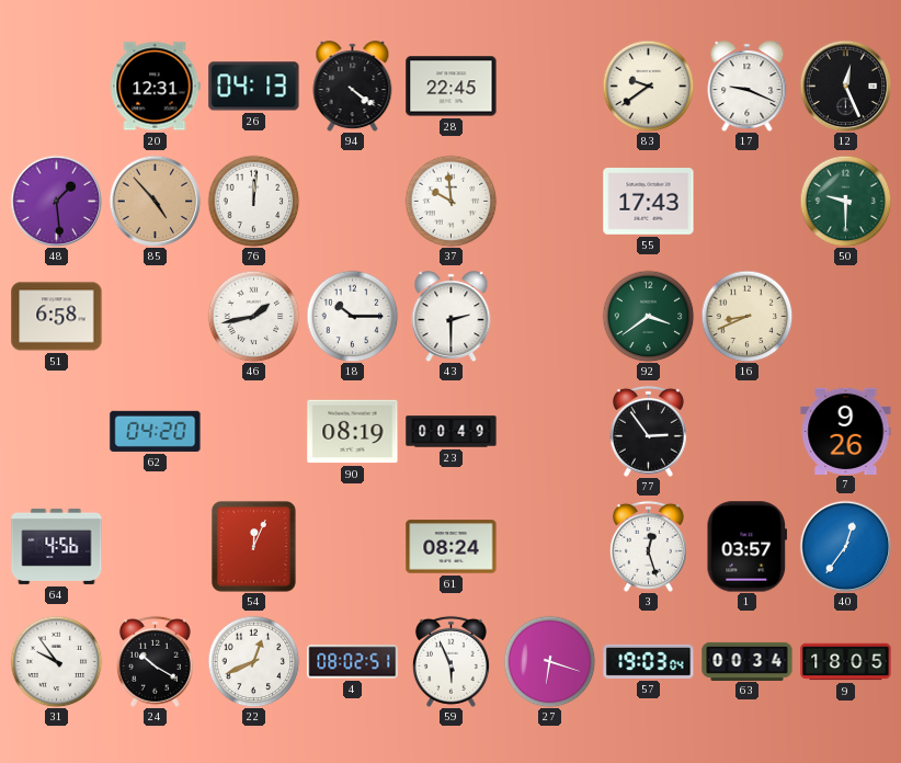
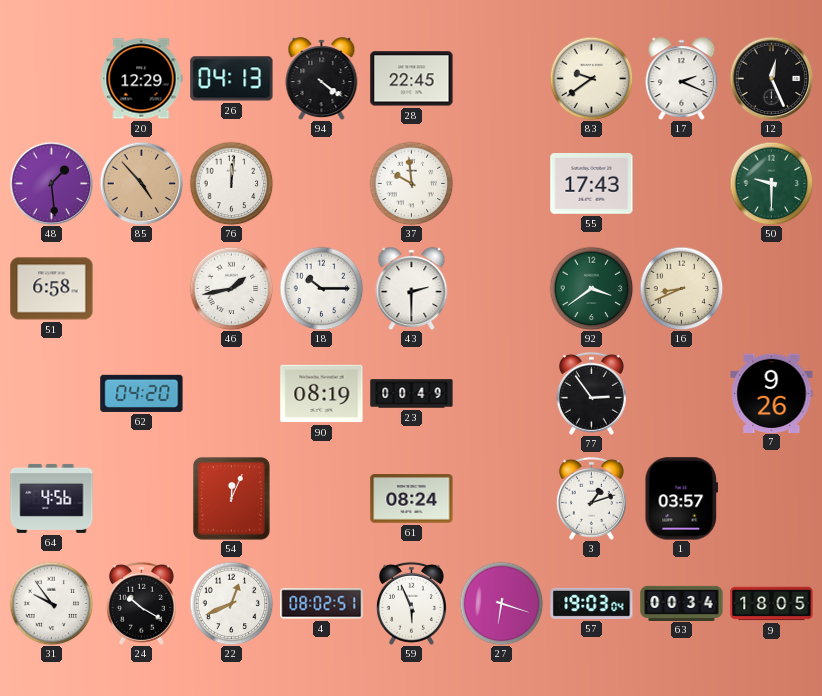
20: 12:31 -> 12:29
17: 9:19 -> 2:19
3: 12:27 -> 1:12
40: 12:36 -> none
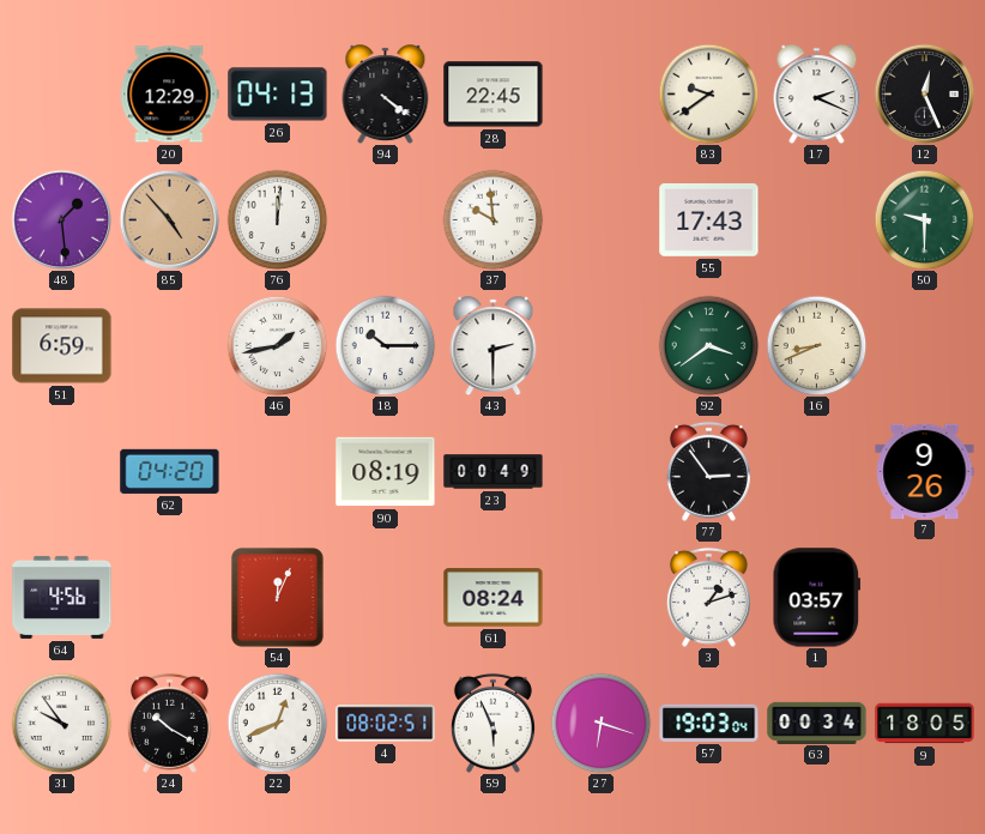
51: 6:58 -> 6:59
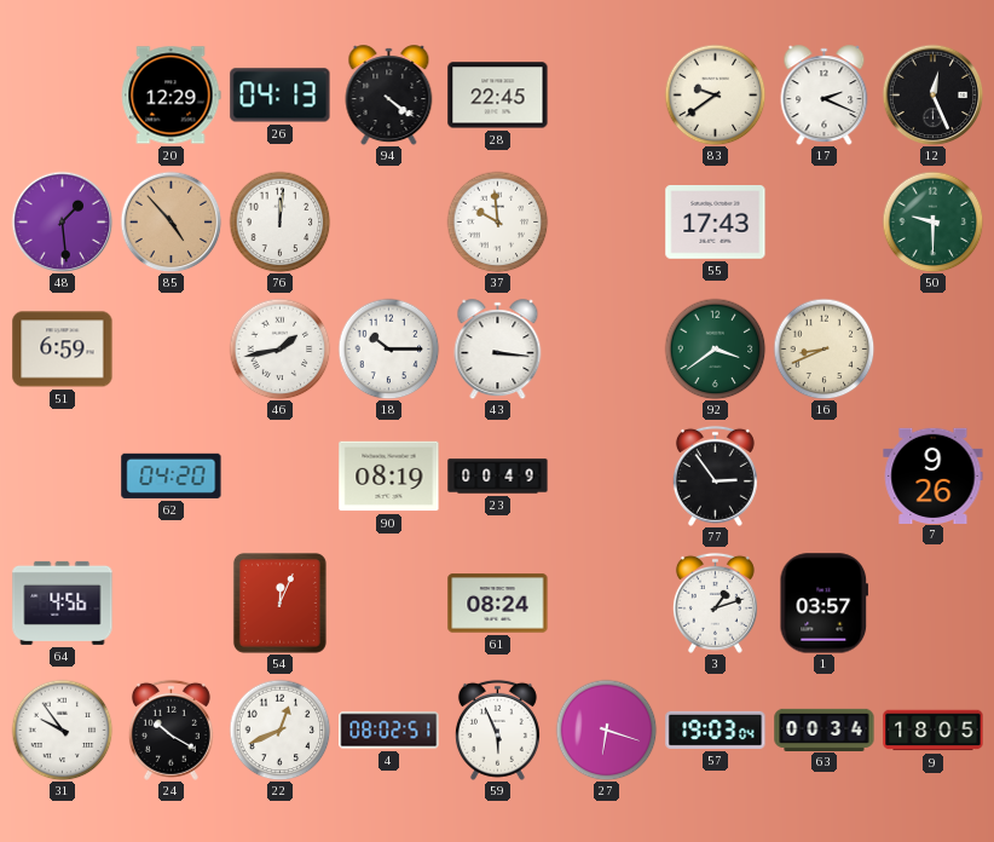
43: 2:30 -> 3:16
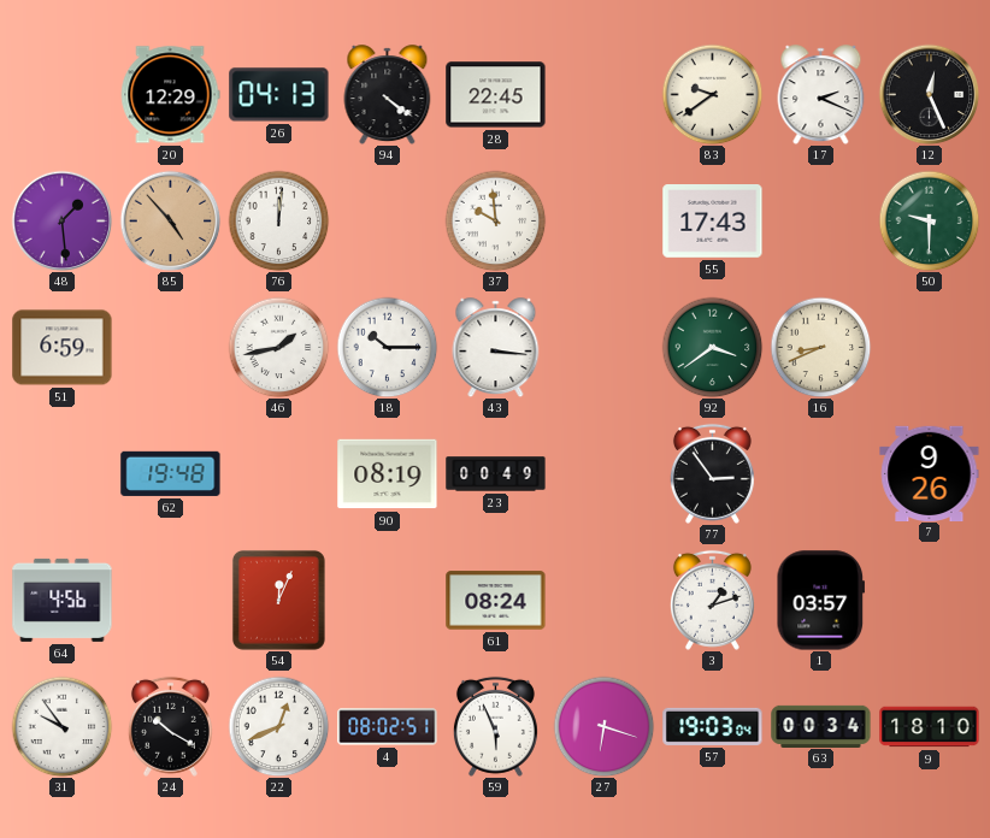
62: 04:20 -> 19:48
9: 18:05 -> 18:10
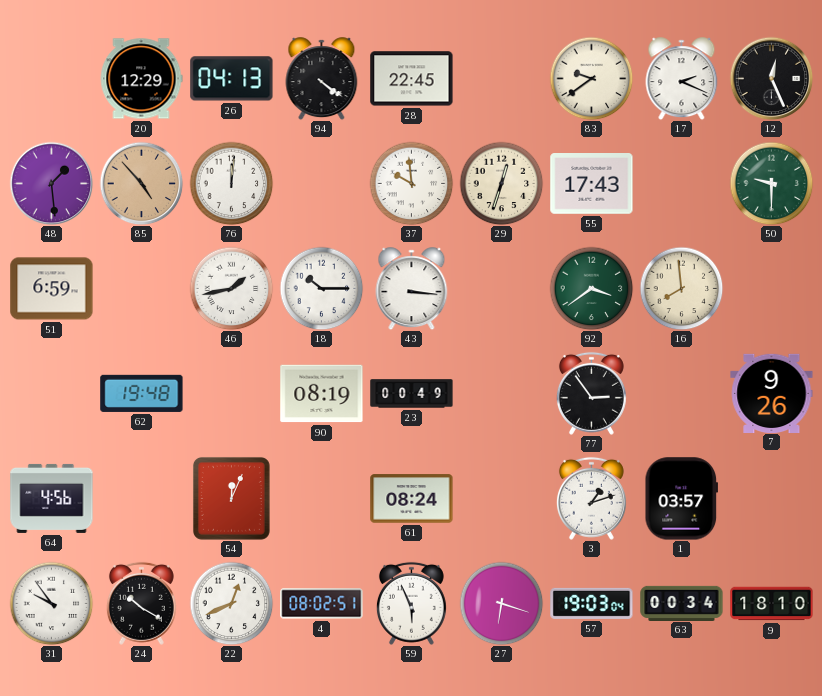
29: none -> 12:33
16: 8:41 -> 7:59
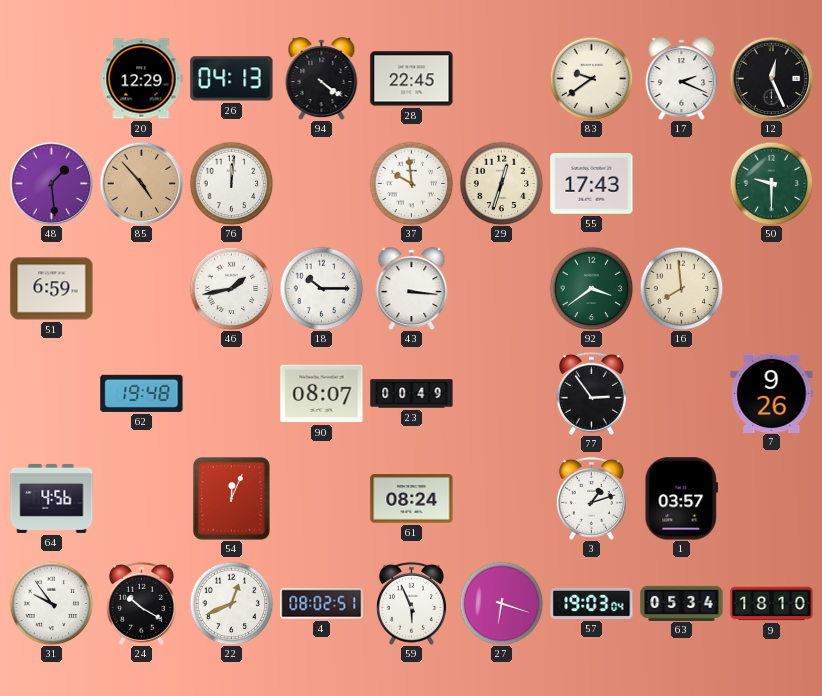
90: 08:19 -> 08:07
63: 00:34 -> 05:34
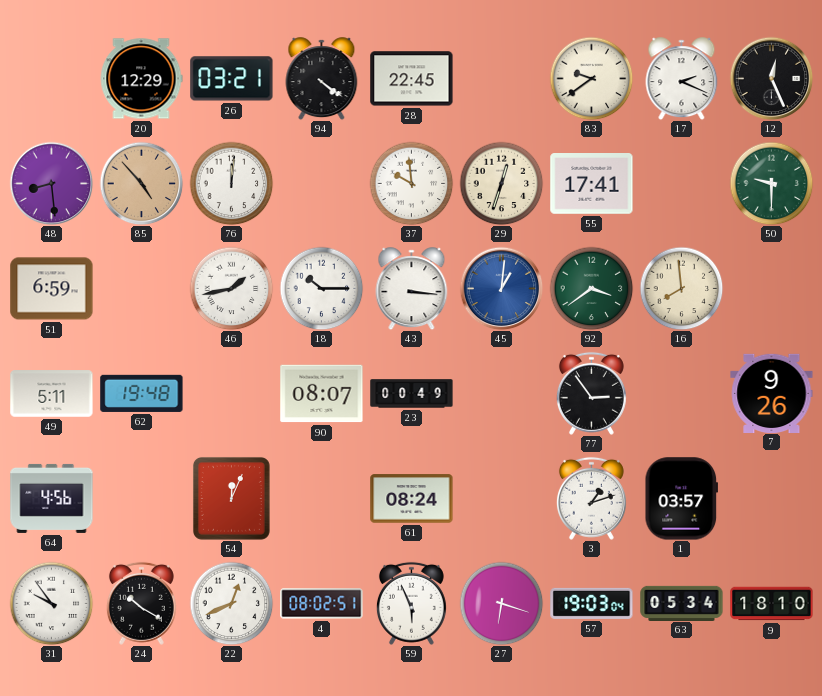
26: 04:13 -> 03:21
48: 1:29 -> 8:29
55: 17:43 -> 17:41
45: none -> 1:01
49: none -> 5:11
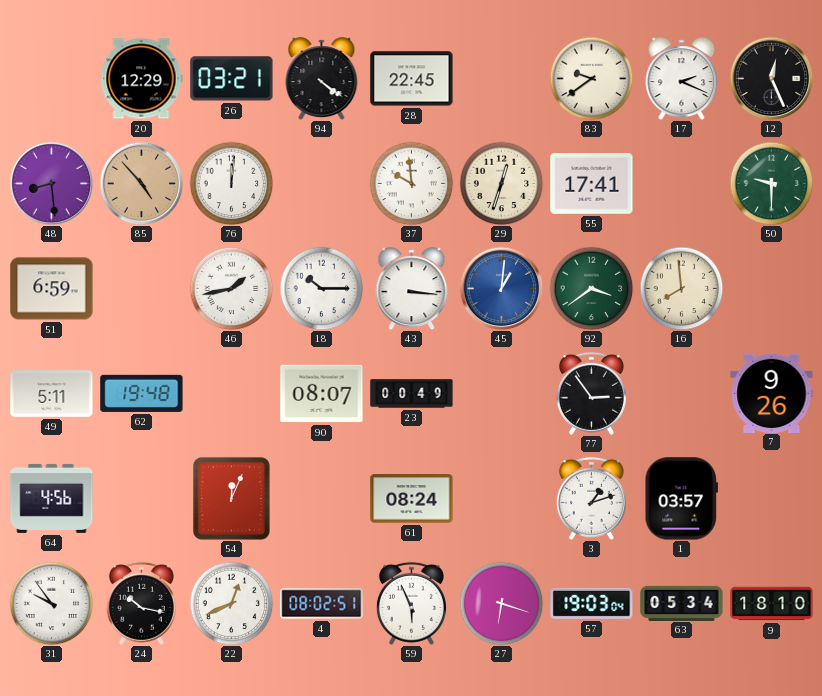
24: 10:20 -> 10:17
